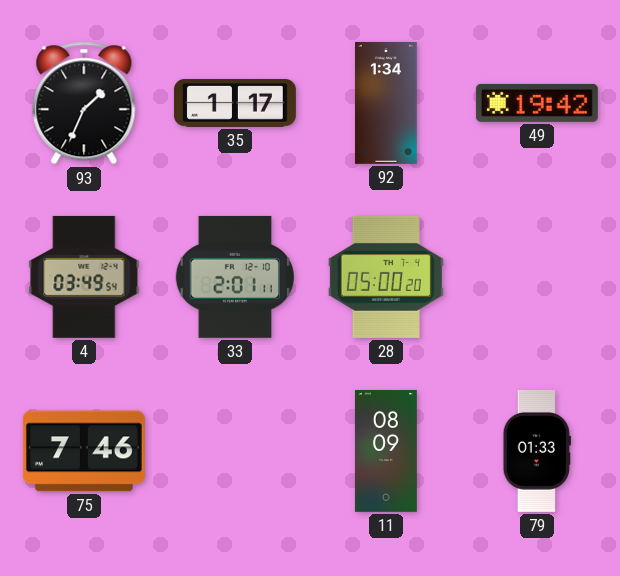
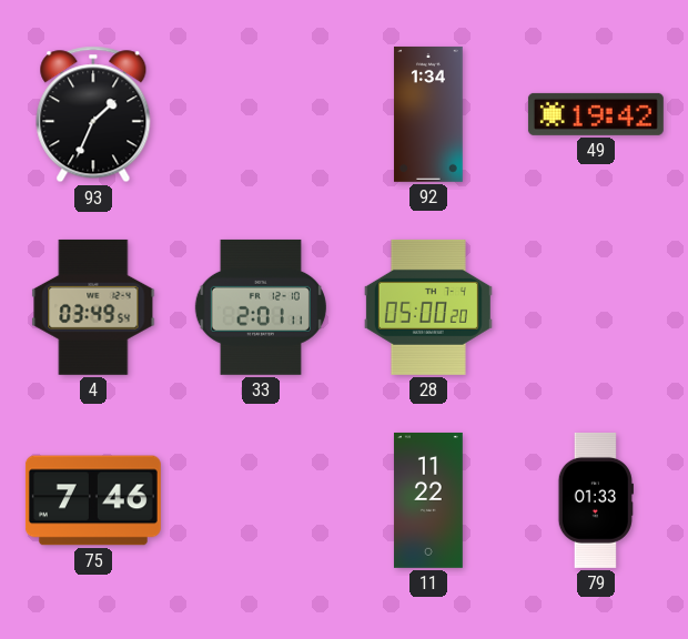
35: 1:17 -> none
11: 08:09 -> 11:22
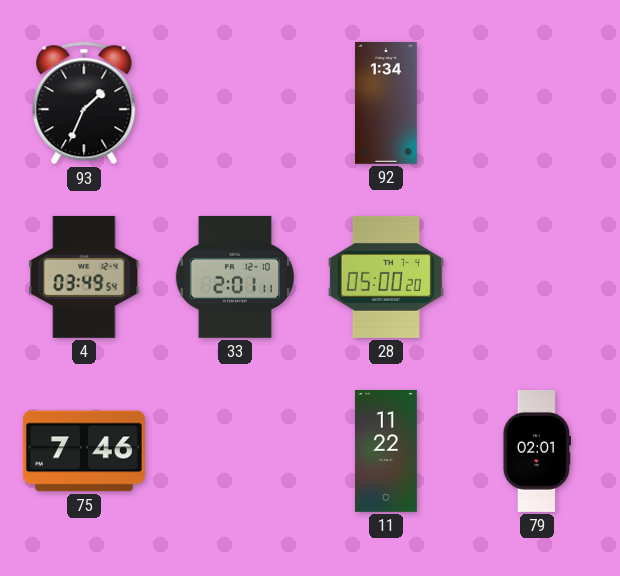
49: 19:42 -> none
79: 01:33 -> 02:01
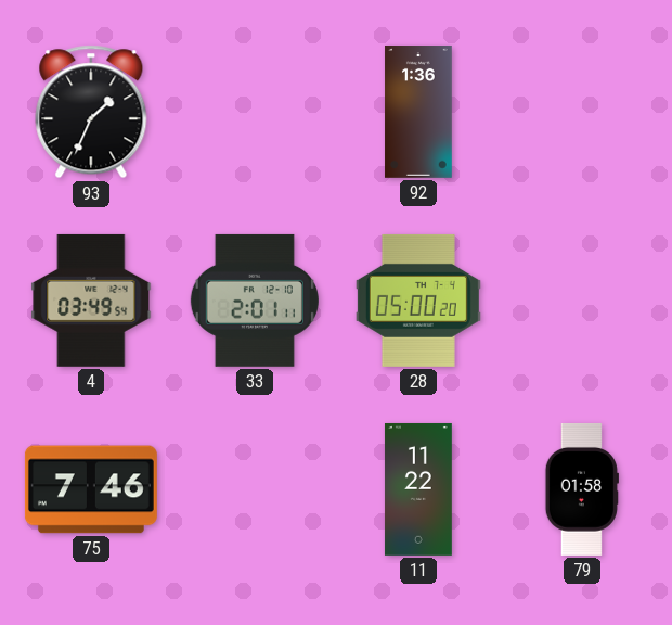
92: 1:34 -> 1:36
79: 02:01 -> 01:58
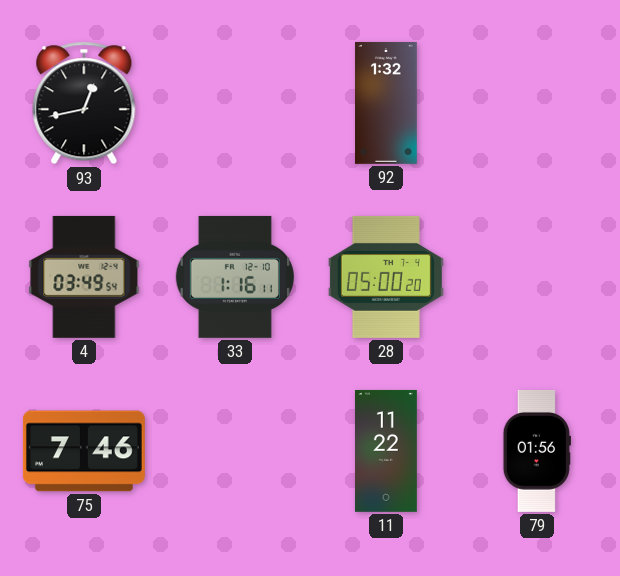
93: 1:34 -> 12:43
92: 1:36 -> 1:32
33: 2:01 -> 1:16
79: 01:58 -> 01:56
